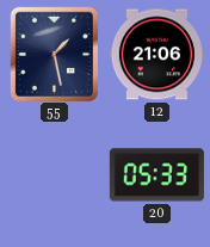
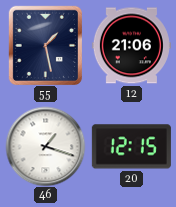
46: none -> 1:18
20: 05:33 -> 12:15
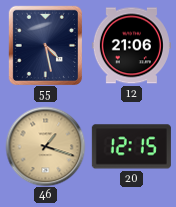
55: 1:28 -> 4:28
46 dial: white -> champagne
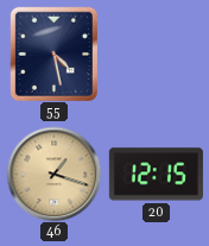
12: 21:06 -> none
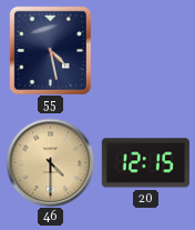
46: 1:18 -> 4:30
